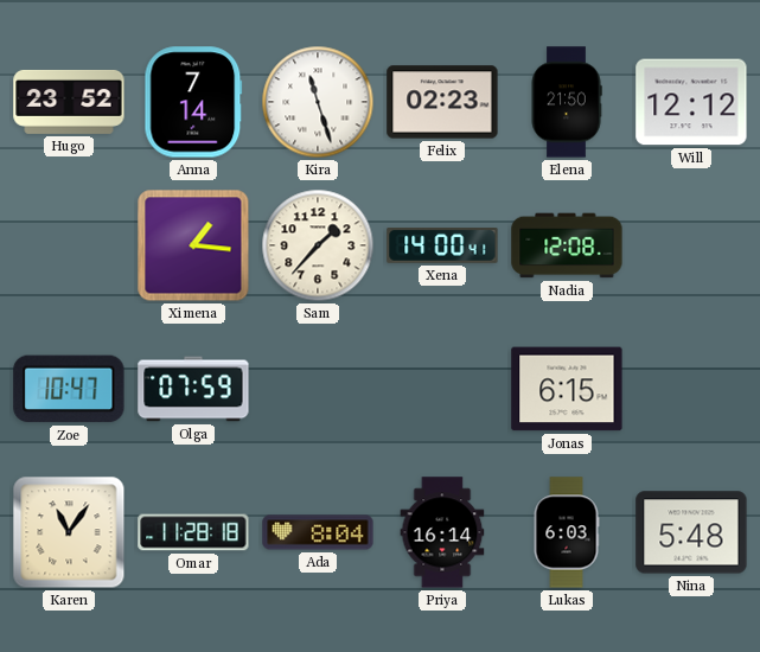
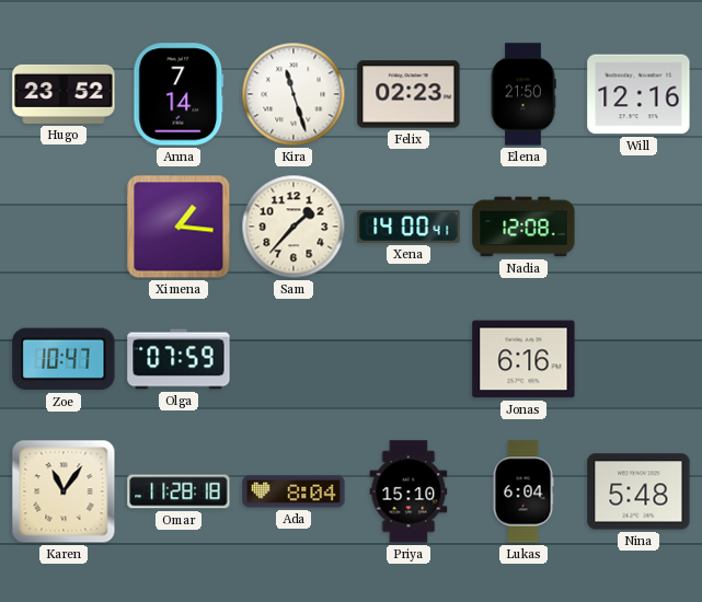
Will: 12:12 -> 12:16
Jonas: 6:15 -> 6:16
Priya: 16:14 -> 15:10
Lukas: 6:03 -> 6:04
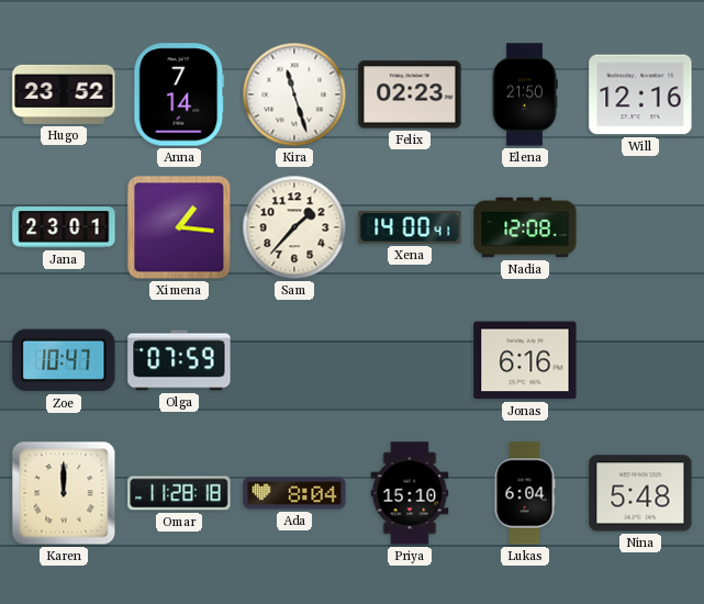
Jana: none -> 23:01
Karen: 11:06 -> 12:00
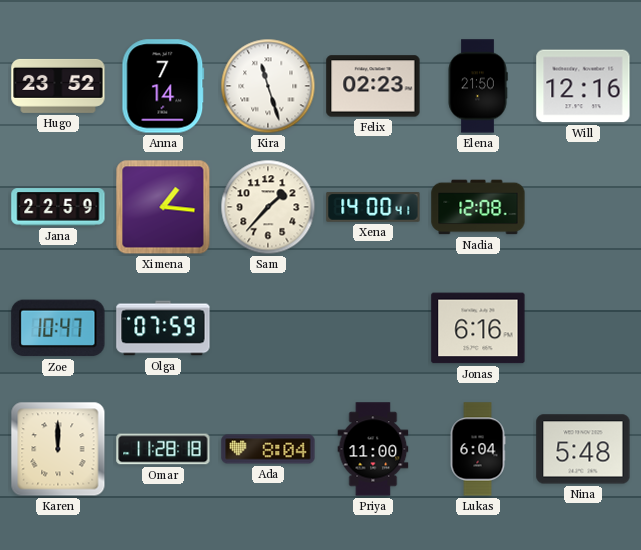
Jana: 23:01 -> 22:59
Priya: 15:10 -> 11:00
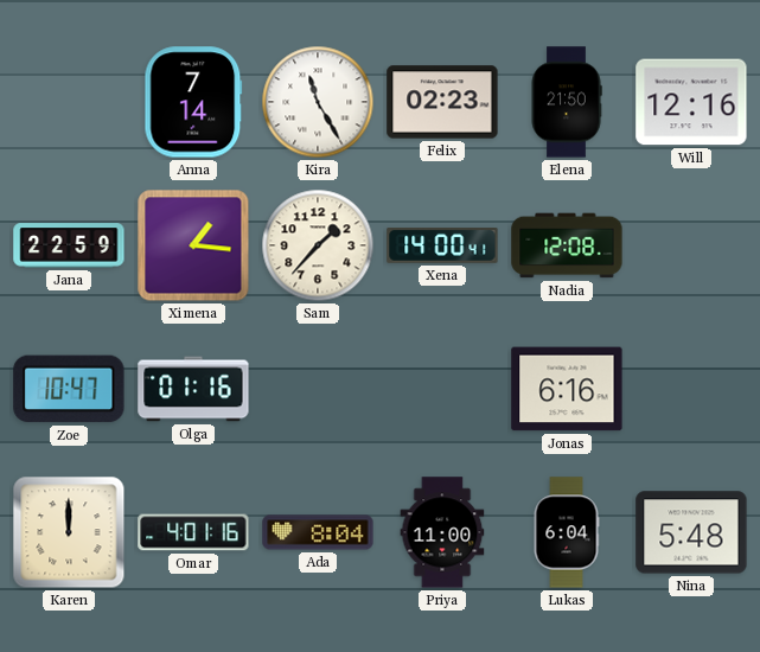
Hugo: 23:52 -> none
Kira: 11:27 -> 11:25
Olga: 07:59 -> 01:16
Omar: 11:28 -> 4:01
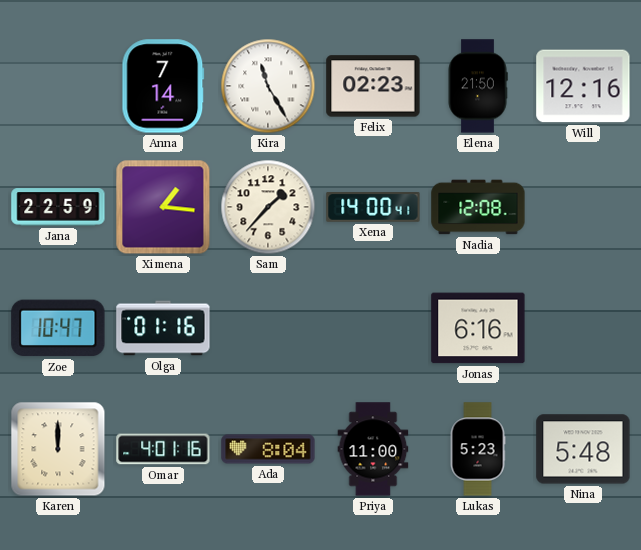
Lukas: 6:04 -> 5:23
